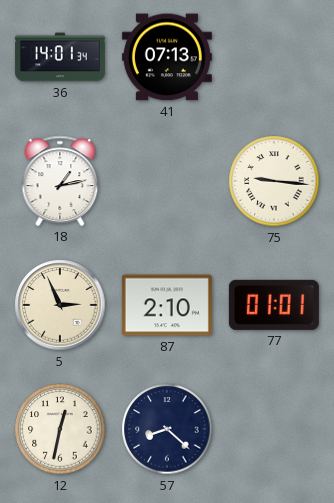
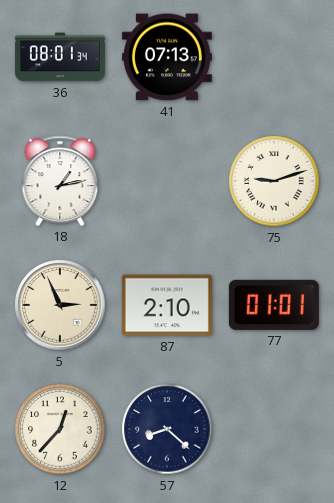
36: 14:01 -> 08:01
75: 9:16 -> 9:12
12: 12:32 -> 12:37
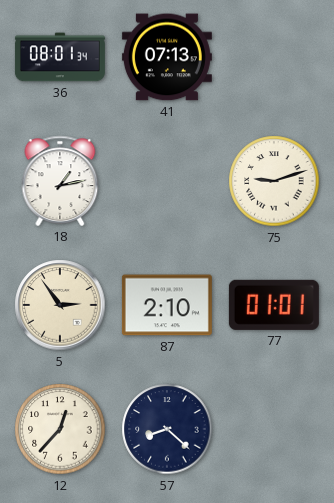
5: 2:56 -> 2:54
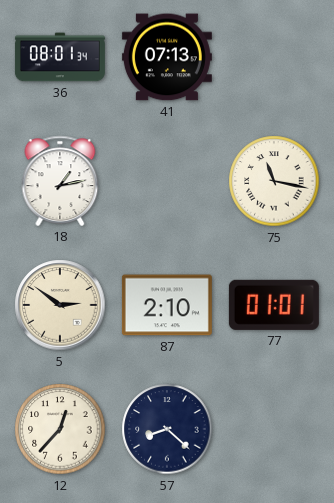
75: 9:12 -> 11:17
5: 2:54 -> 2:51
